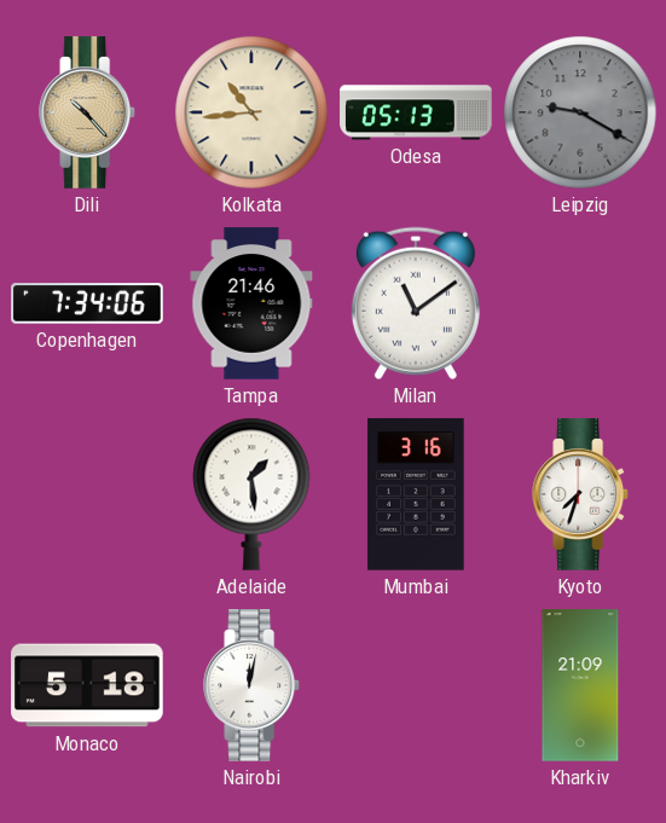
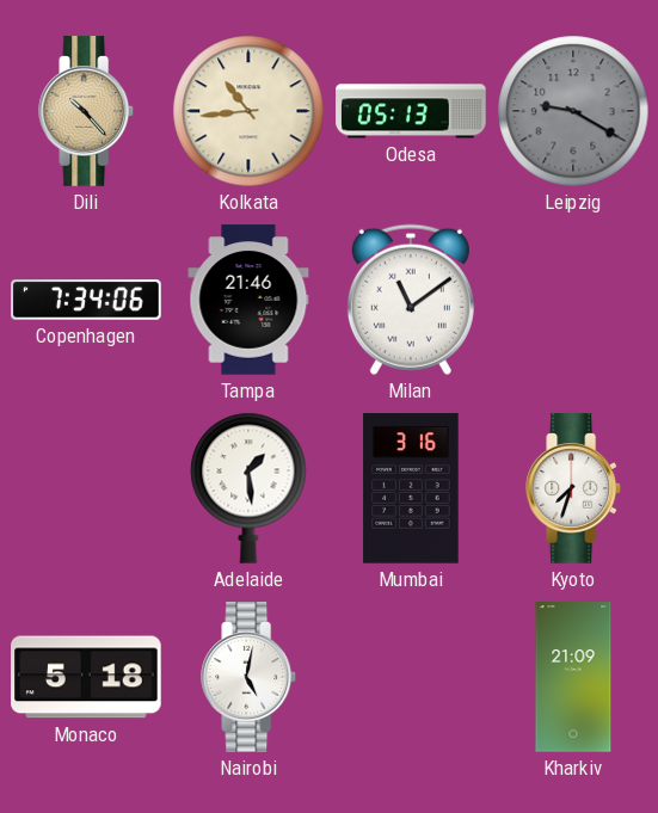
Nairobi: 12:02 -> 5:02
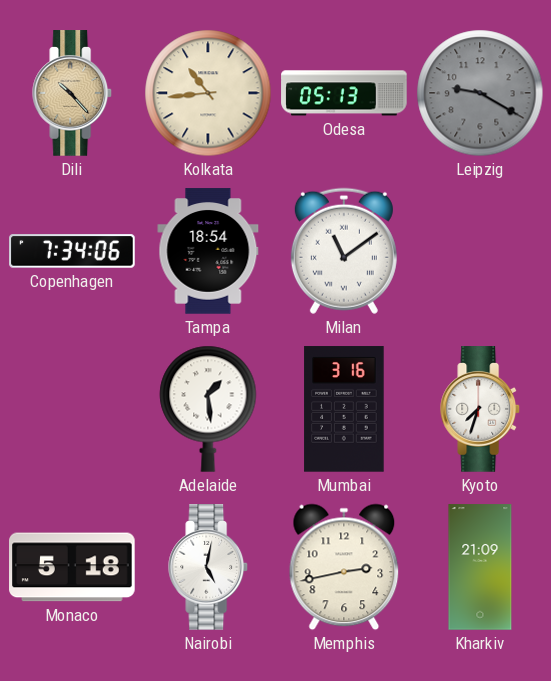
Tampa: 21:46 -> 18:54
Memphis: none -> 2:43
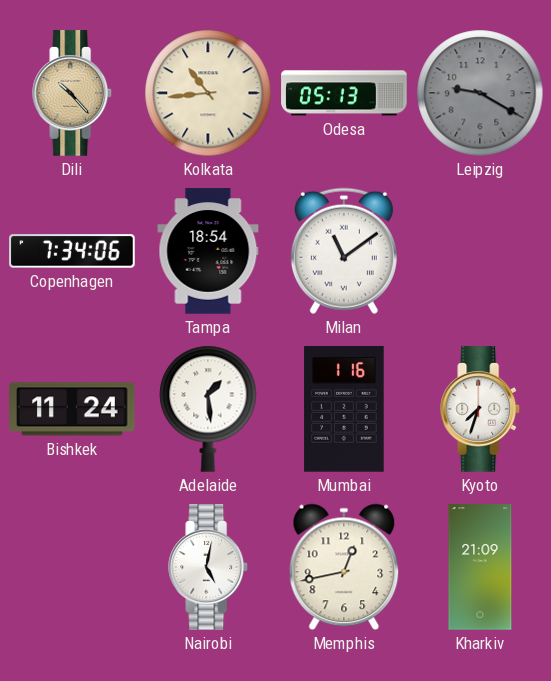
Bishkek: none -> 11:24
Mumbai: 3:16 -> 1:16
Monaco: 5:18 -> none
Memphis: 2:43 -> 12:43
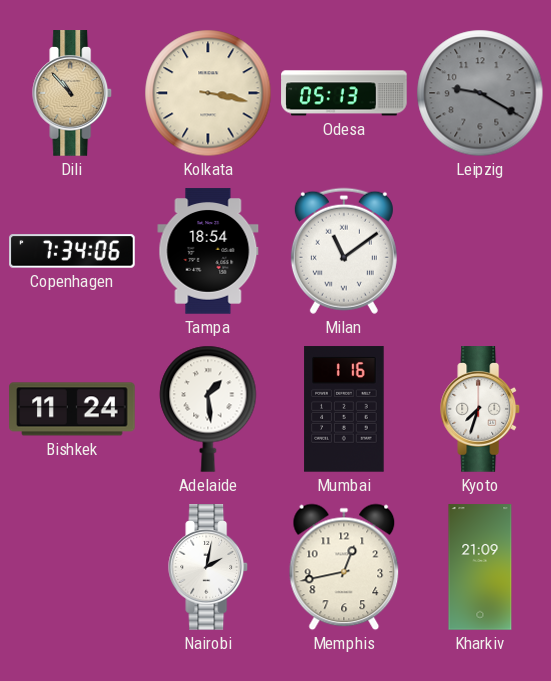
Dili: 10:23 -> 10:53
Kolkata: 10:44 -> 3:17
Nairobi: 5:02 -> 2:02
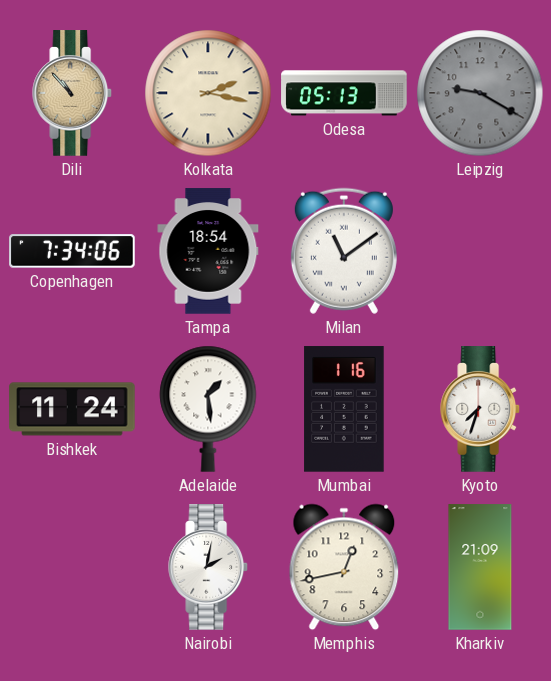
Kolkata: 3:17 -> 2:17
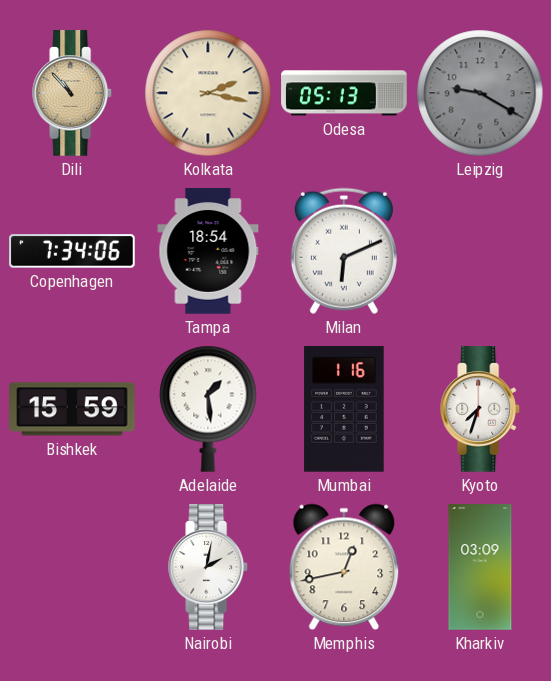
Milan: 11:09 -> 6:11
Bishkek: 11:24 -> 15:59
Kharkiv: 21:09 -> 03:09
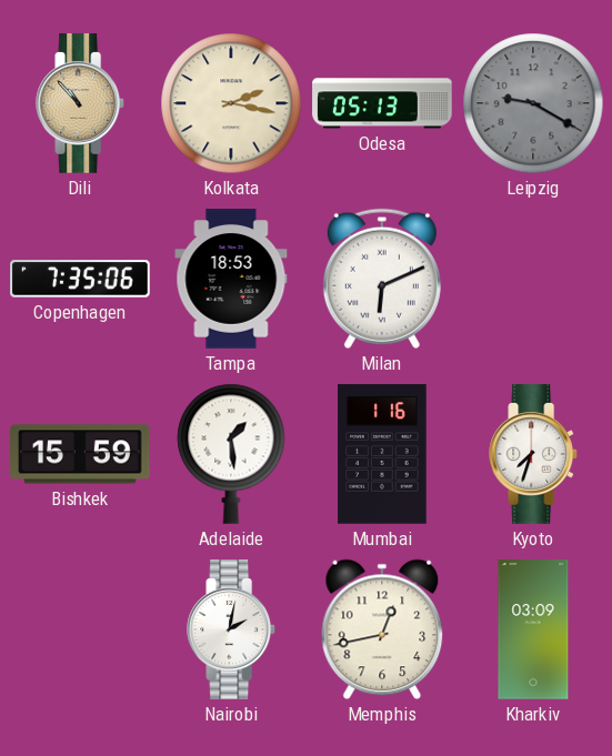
Copenhagen: 7:34 -> 7:35
Tampa: 18:54 -> 18:53
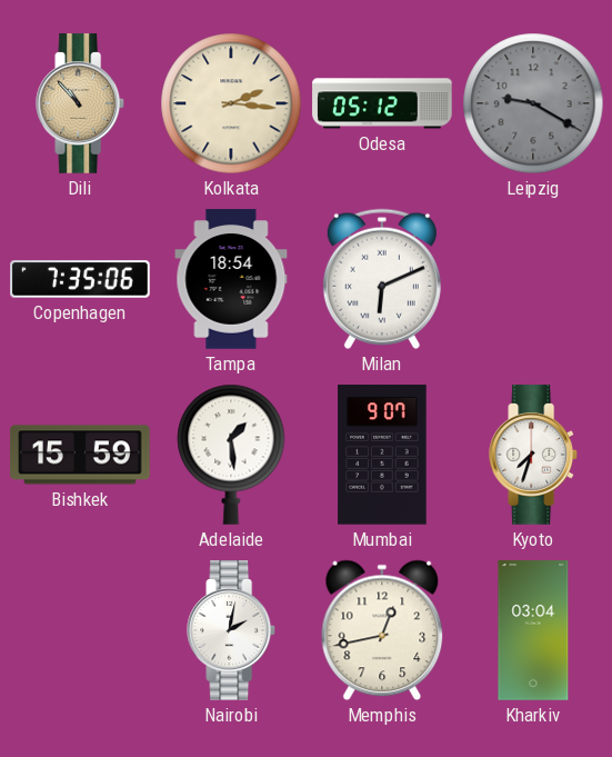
Kolkata: 2:17 -> 2:16
Odesa: 05:13 -> 05:12
Tampa: 18:53 -> 18:54
Mumbai: 1:16 -> 9:07
Kharkiv: 03:09 -> 03:04
